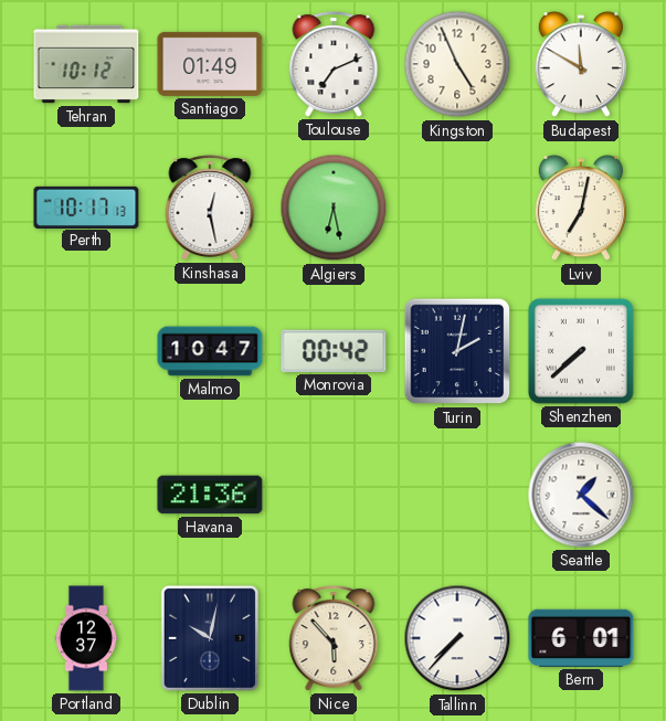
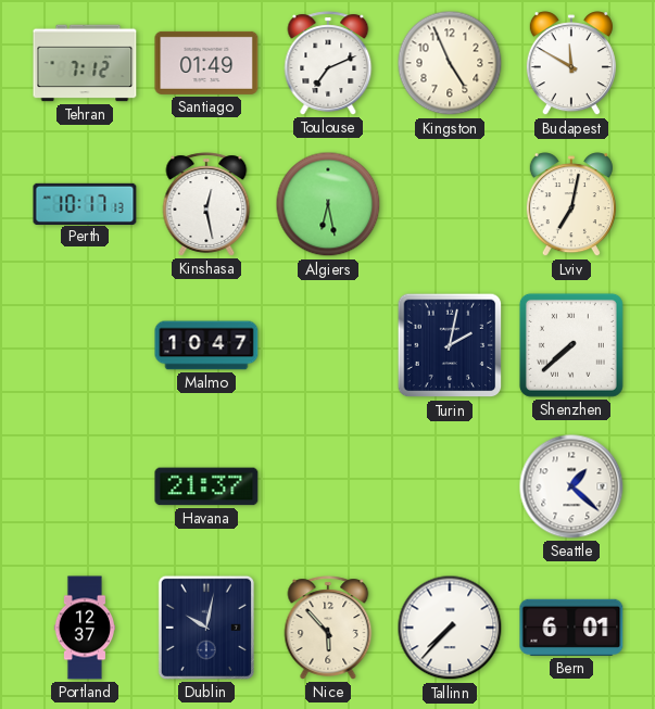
Tehran: 10:12 -> 7:12
Monrovia: 00:42 -> none
Havana: 21:36 -> 21:37
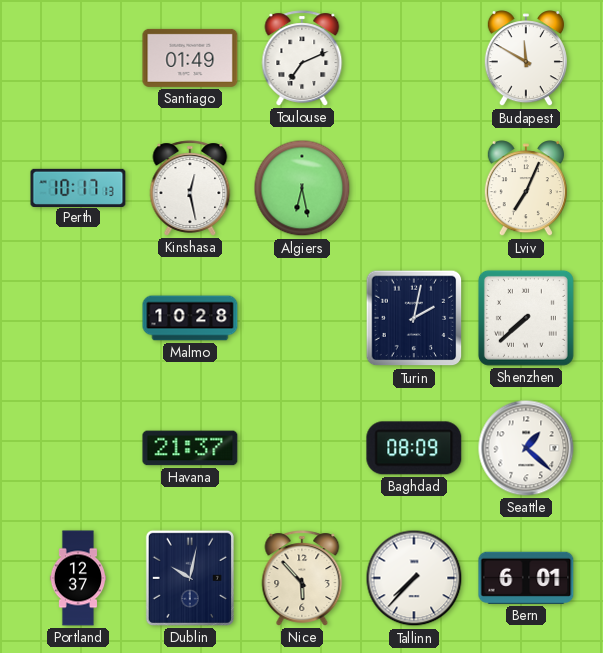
Tehran: 7:12 -> none
Kingston: 4:56 -> none
Lviv: 7:02 -> 7:04
Malmo: 10:47 -> 10:28
Baghdad: none -> 08:09
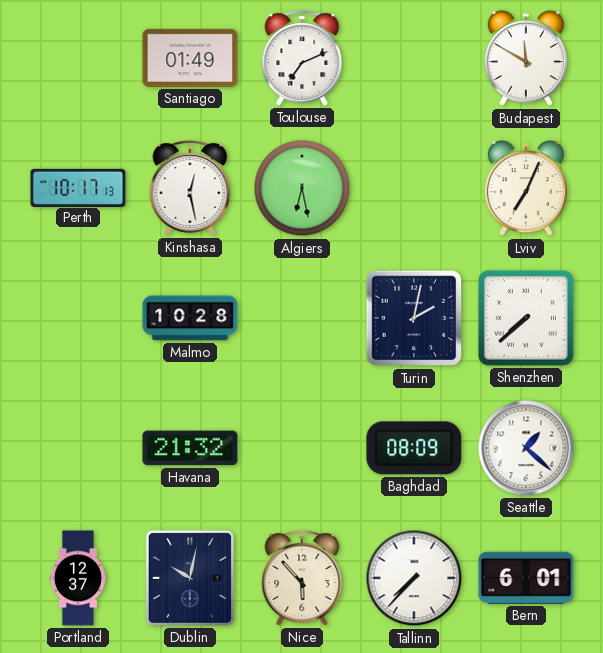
Havana: 21:37 -> 21:32
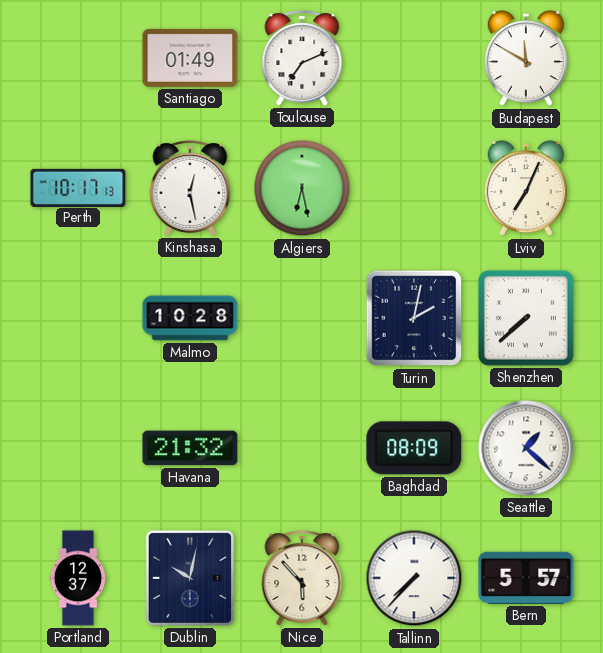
Bern: 6:01 -> 5:57
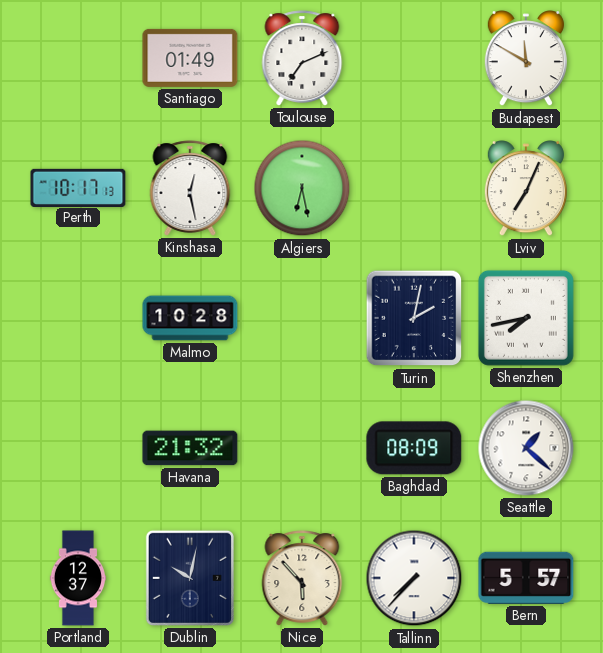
Shenzhen: 7:38 -> 7:43
